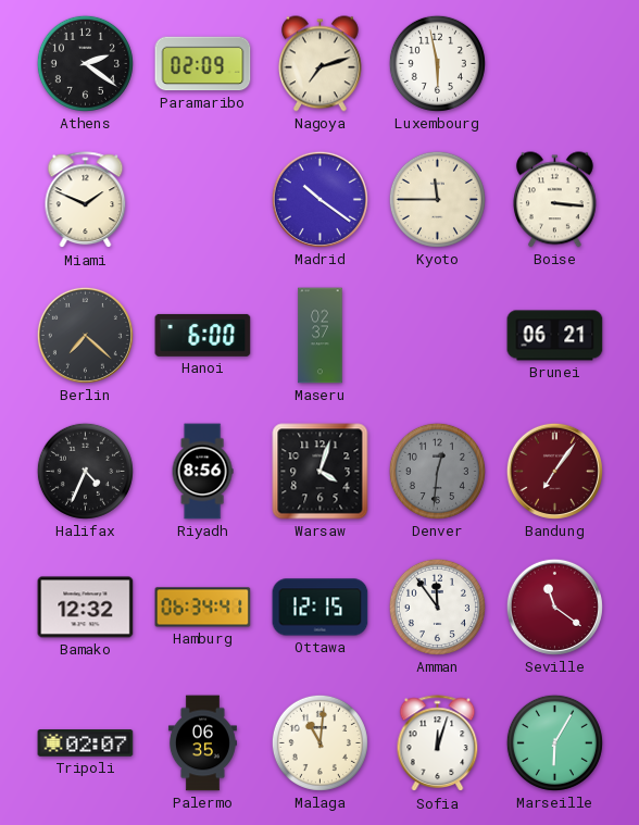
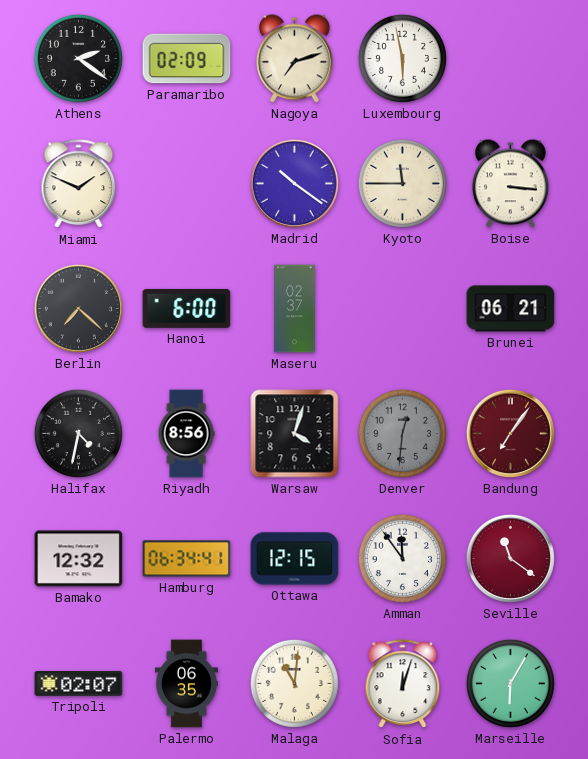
Halifax: 4:34 -> 4:32
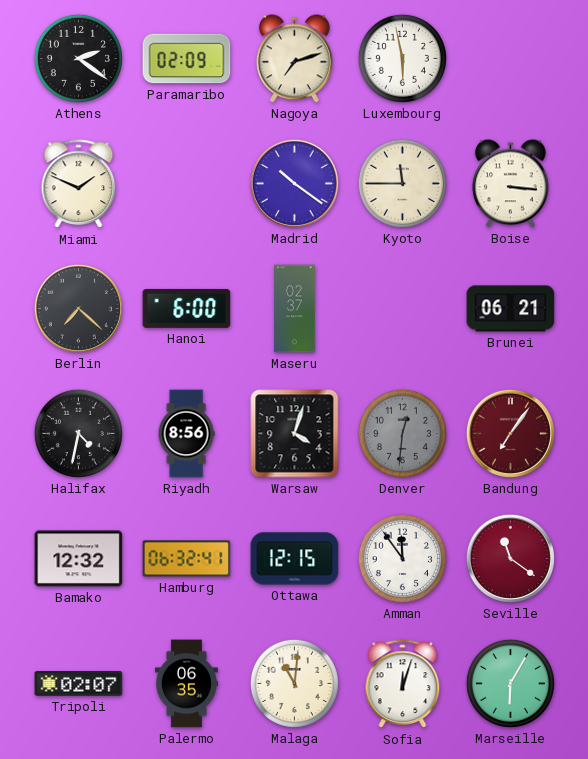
Hamburg: 06:34 -> 06:32
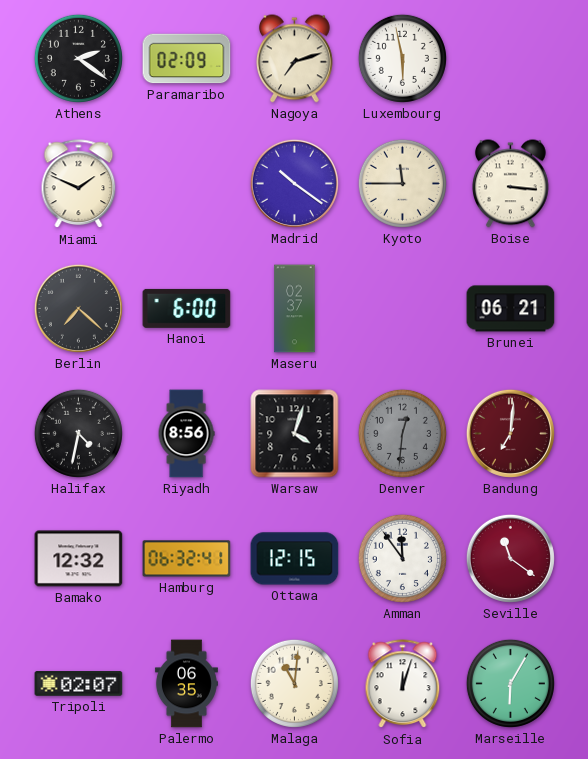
Bandung: 7:06 -> 7:01
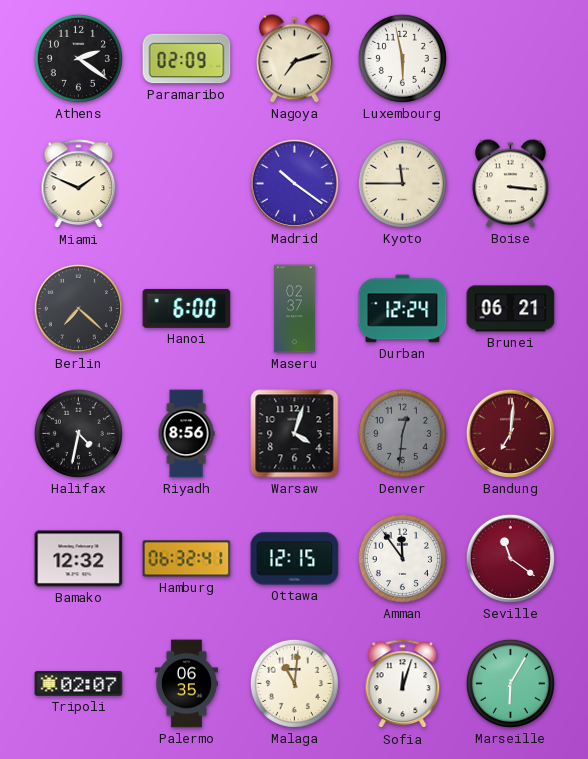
Durban: none -> 12:24
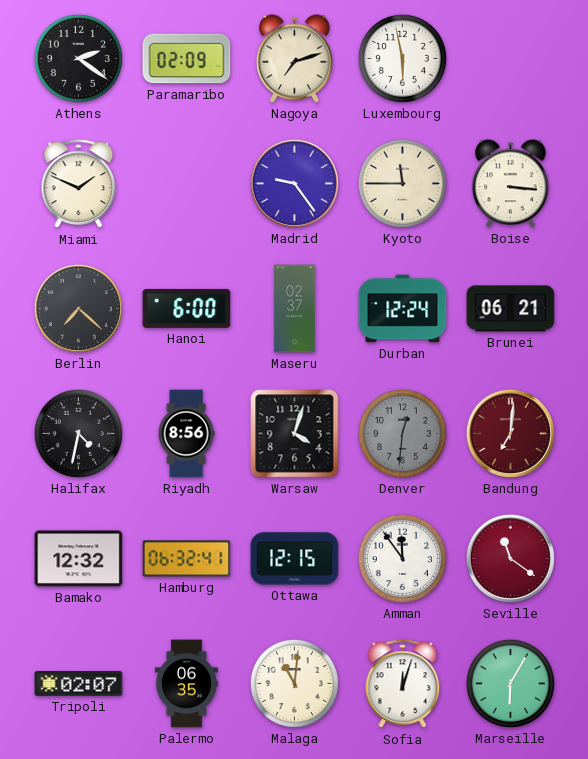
Madrid: 10:21 -> 9:24
